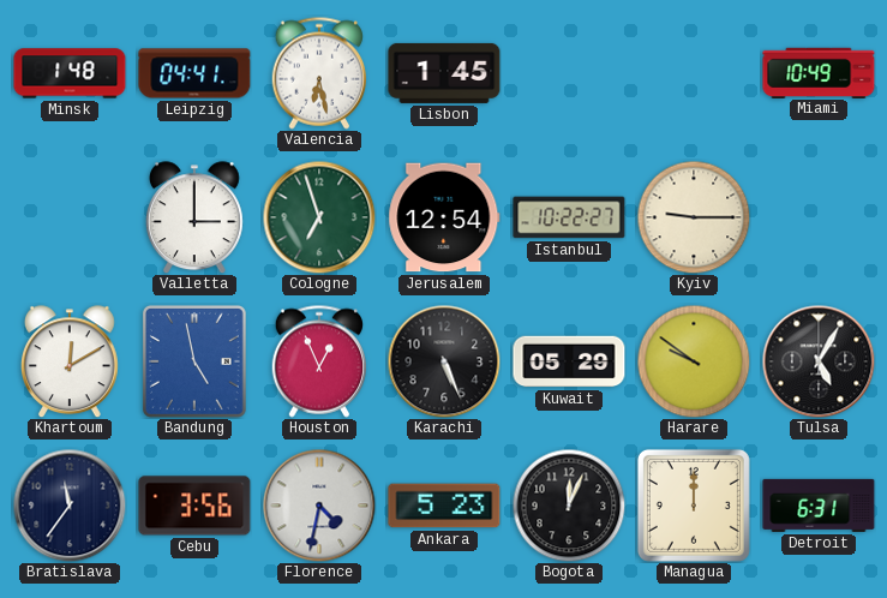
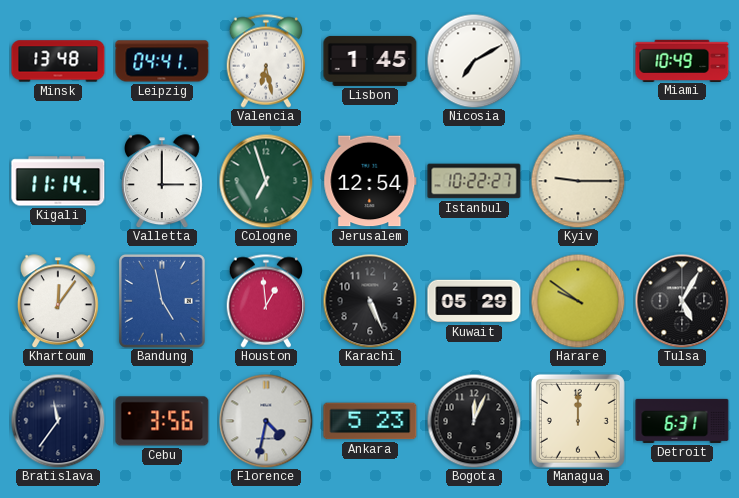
Minsk: 1:48 -> 13:48
Nicosia: none -> 7:10
Kigali: none -> 11:14
Khartoum: 12:10 -> 12:06
Houston: 12:56 -> 12:59
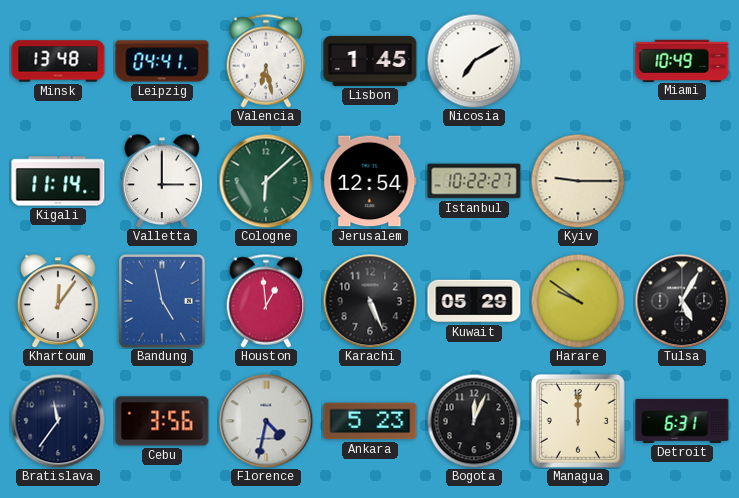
Cologne: 6:57 -> 6:08
